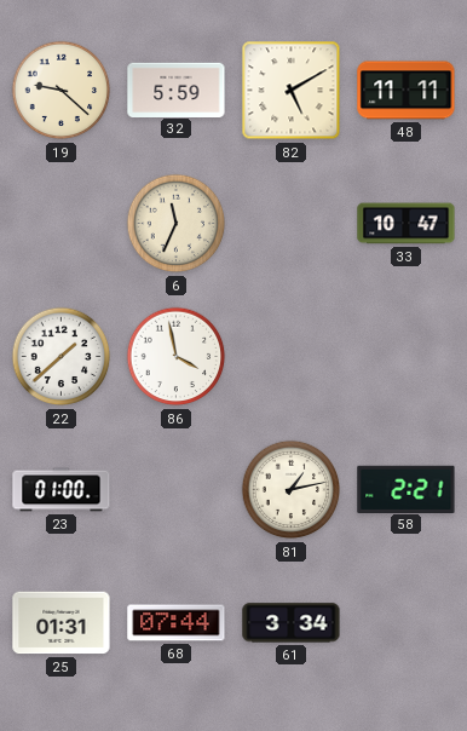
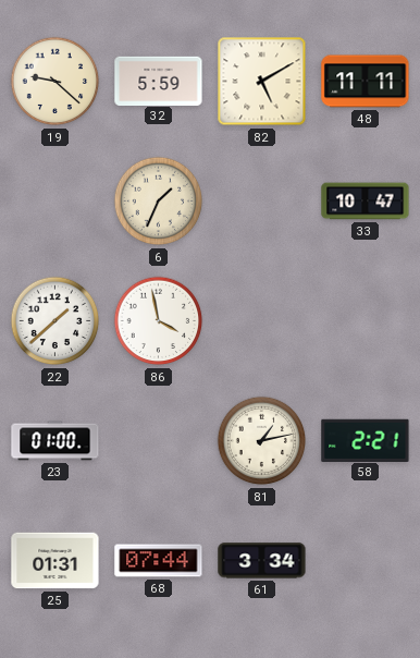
6: 11:34 -> 1:34
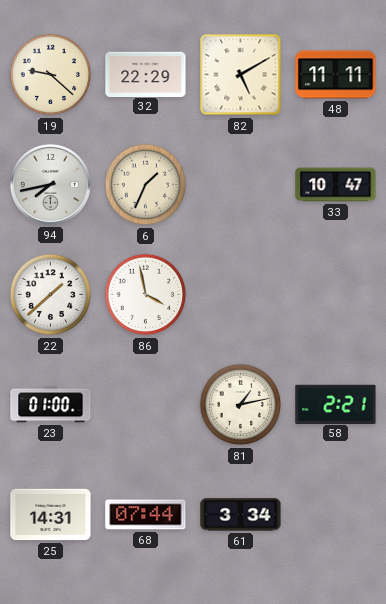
32: 5:59 -> 22:29
94: none -> 7:43
25: 01:31 -> 14:31
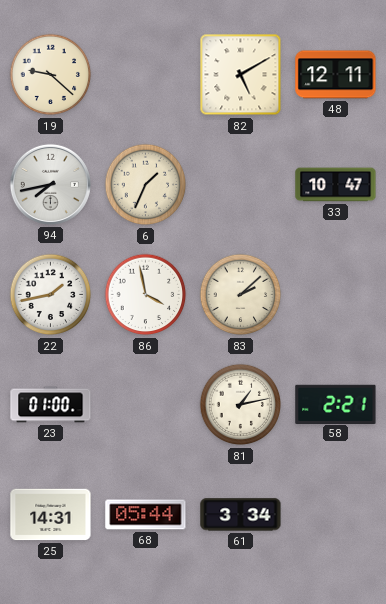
32: 22:29 -> none
48: 11:11 -> 12:11
22: 1:38 -> 1:43
83: none -> 2:08
68: 07:44 -> 05:44
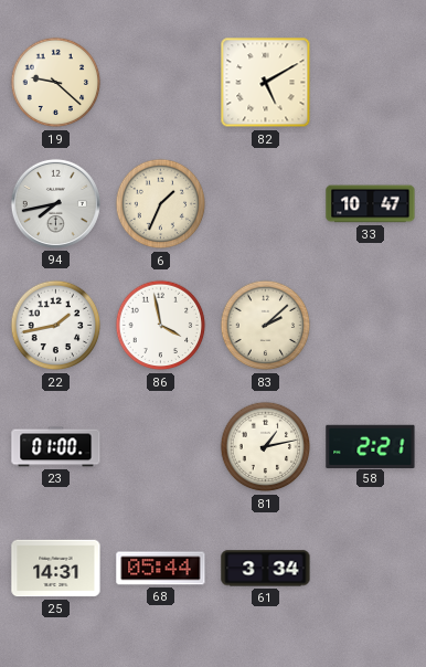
48: 12:11 -> none
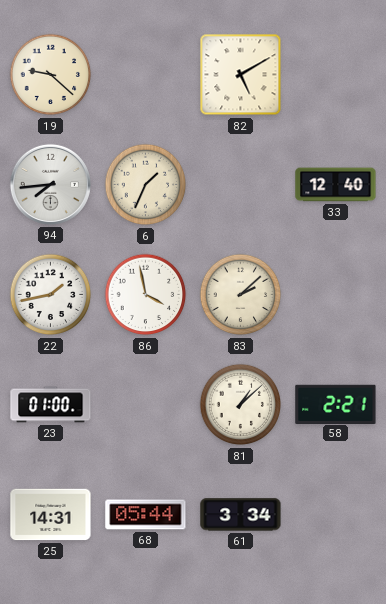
94: 7:43 -> 7:44
33: 10:47 -> 12:40
81: 1:13 -> 1:08
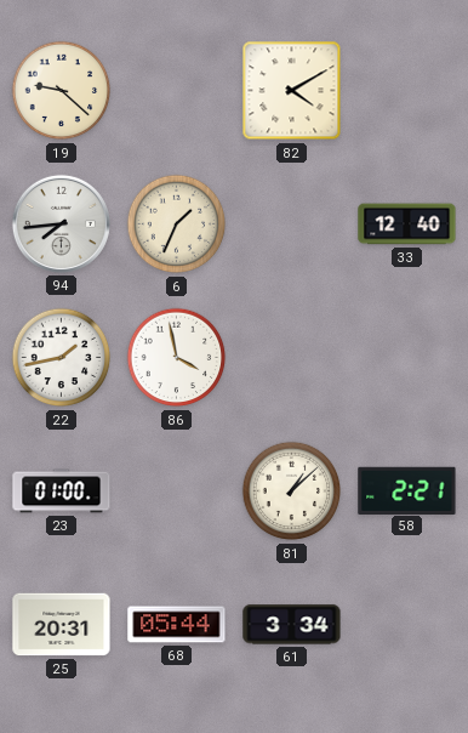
82: 5:10 -> 4:10
83: 2:08 -> none
25: 14:31 -> 20:31
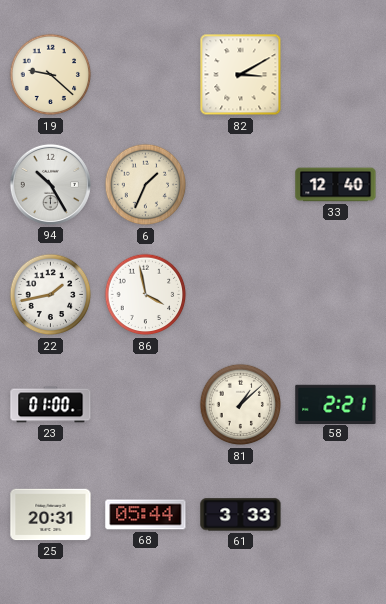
82: 4:10 -> 3:10
94: 7:44 -> 10:25
61: 3:34 -> 3:33
